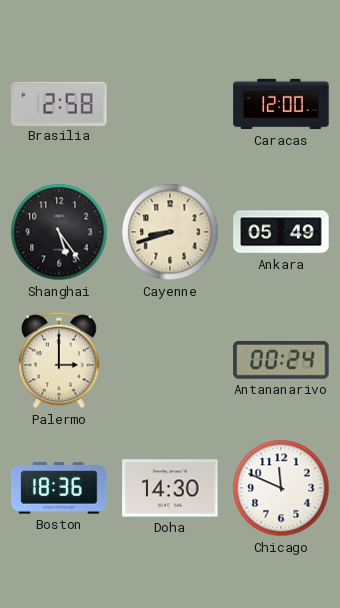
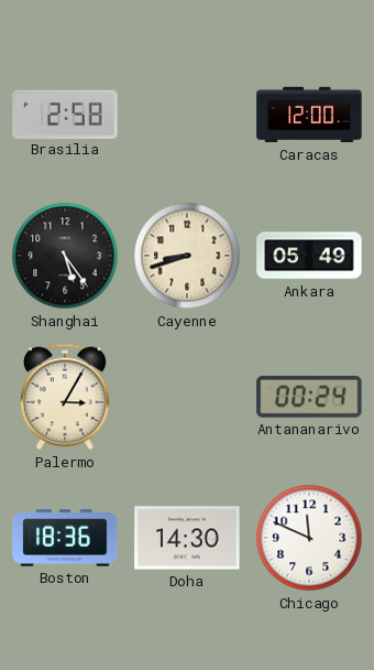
Palermo: 3:00 -> 3:05
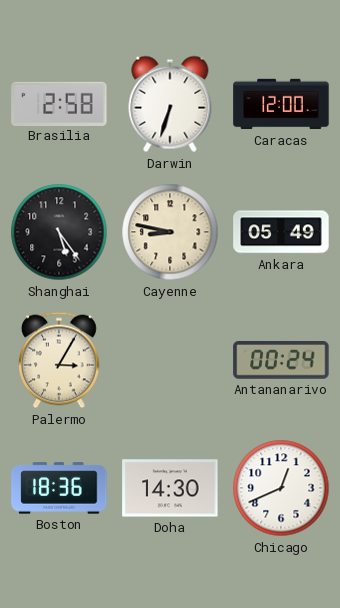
Darwin: none -> 6:33
Cayenne: 8:42 -> 8:47
Chicago: 11:49 -> 12:41
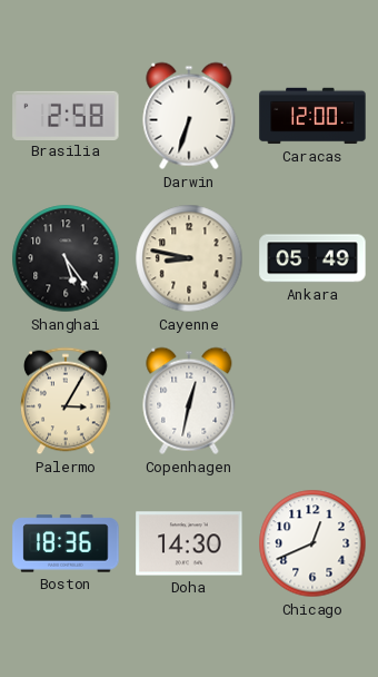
Copenhagen: none -> 12:32
Antananarivo: 00:24 -> none
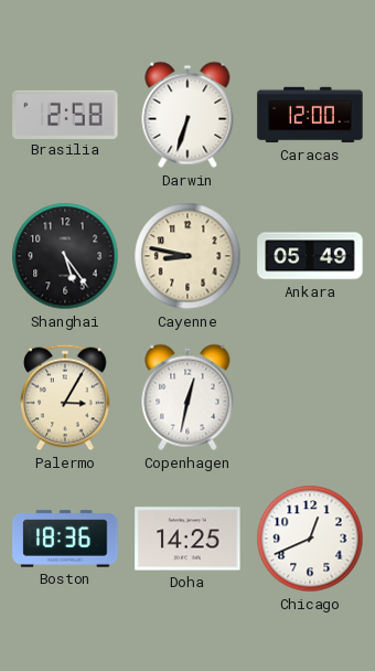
Doha: 14:30 -> 14:25
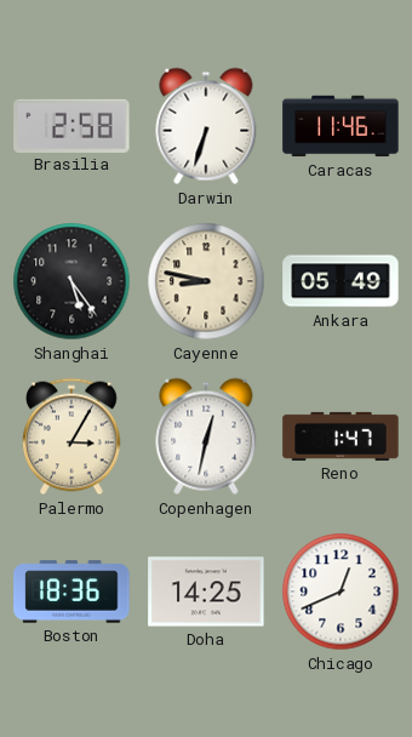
Caracas: 12:00 -> 11:46
Reno: none -> 1:47
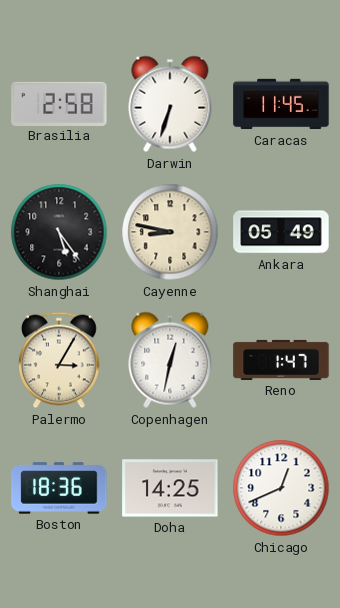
Caracas: 11:46 -> 11:45
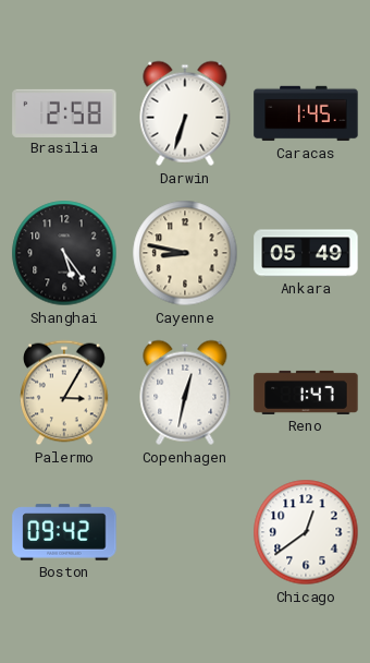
Caracas: 11:45 -> 1:45
Boston: 18:36 -> 09:42
Doha: 14:25 -> none
Chicago: 12:41 -> 12:39
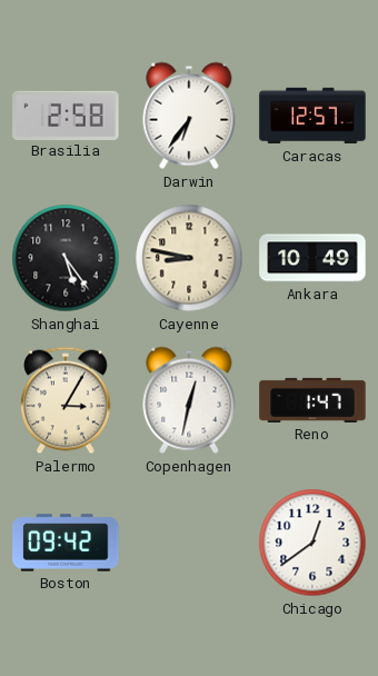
Darwin: 6:33 -> 6:36
Caracas: 1:45 -> 12:57
Ankara: 05:49 -> 10:49
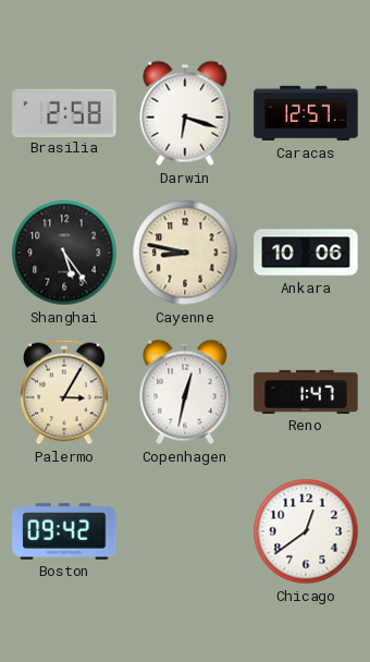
Darwin: 6:36 -> 6:18
Ankara: 10:49 -> 10:06
